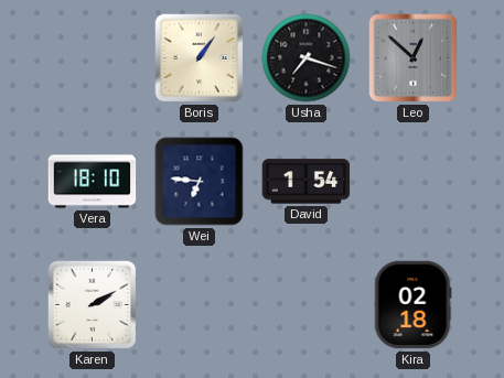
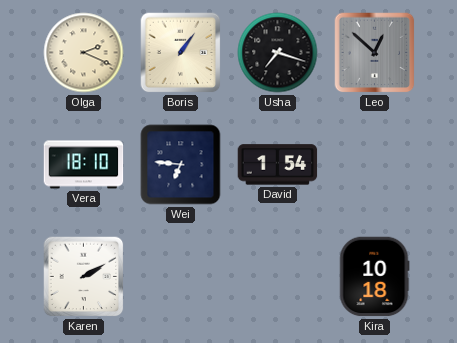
Olga: none -> 2:19
Kira: 02:18 -> 10:18
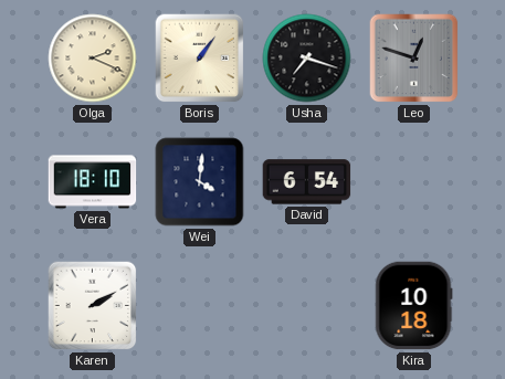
Leo: 12:52 -> 12:48
Wei: 6:46 -> 4:01
David: 1:54 -> 6:54
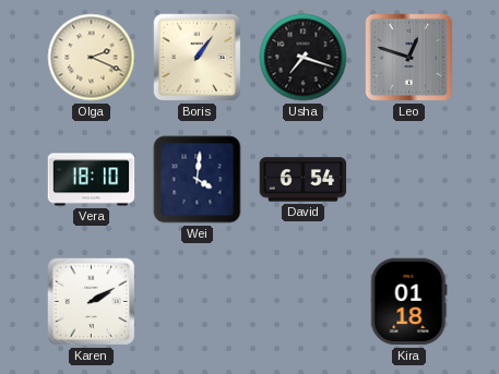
Kira: 10:18 -> 01:18
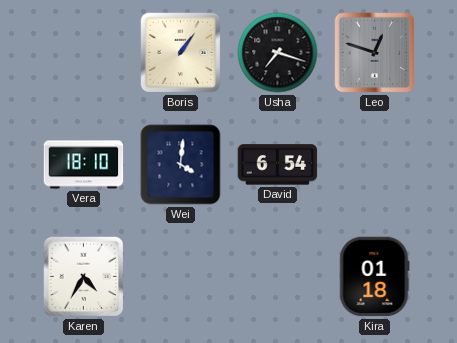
Olga: 2:19 -> none
Karen: 2:10 -> 4:35
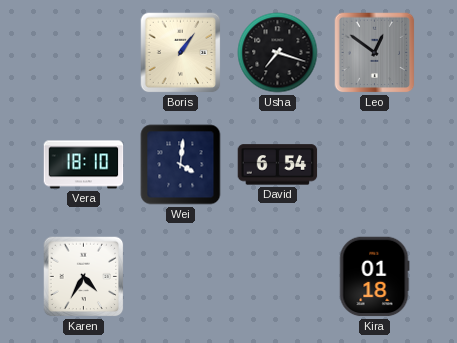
Leo: 12:48 -> 12:51
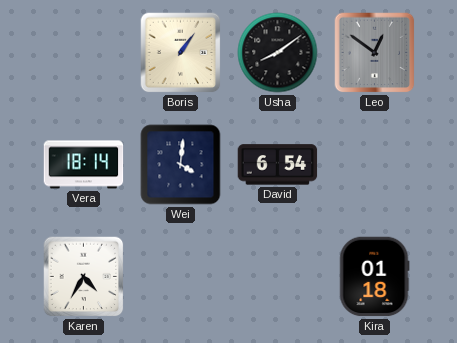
Usha: 7:18 -> 8:09
Vera: 18:10 -> 18:14
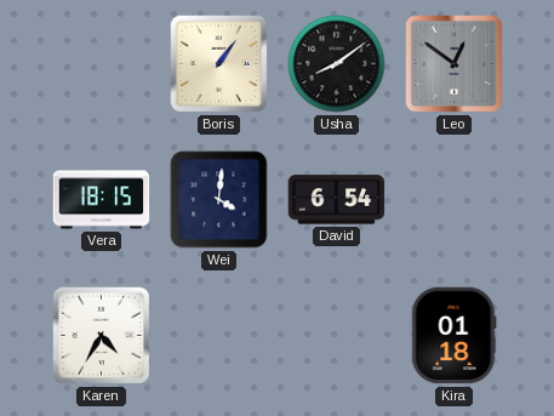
Vera: 18:14 -> 18:15
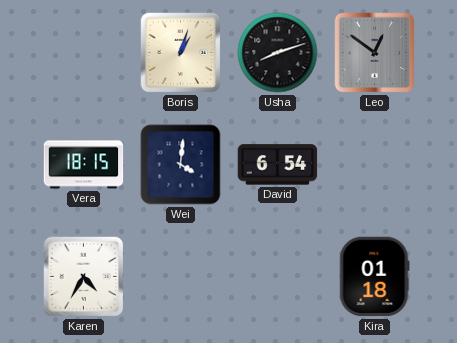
Boris: 1:06 -> 1:03
Usha: 8:09 -> 8:12
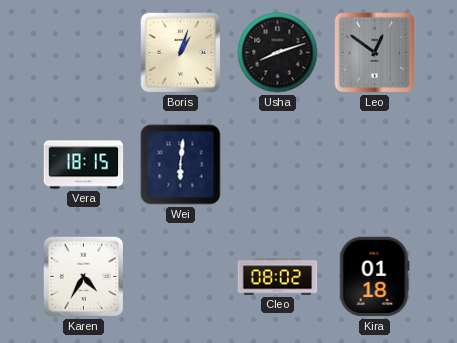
Wei: 4:01 -> 6:01
David: 6:54 -> none
Cleo: none -> 08:02
